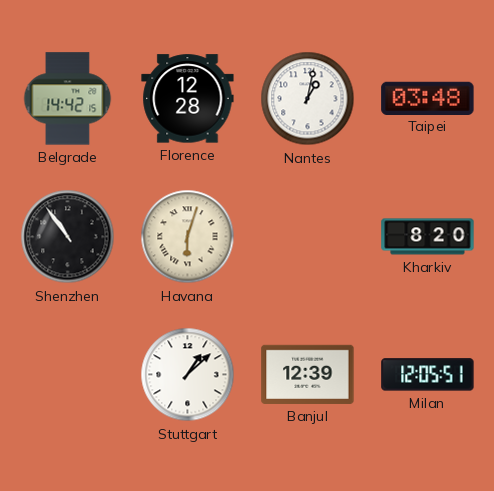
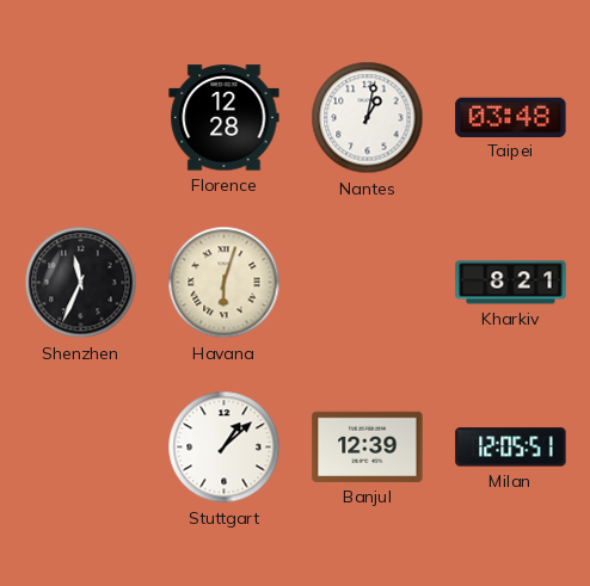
Belgrade: 14:42 -> none
Shenzhen: 10:54 -> 11:34
Kharkiv: 8:20 -> 8:21
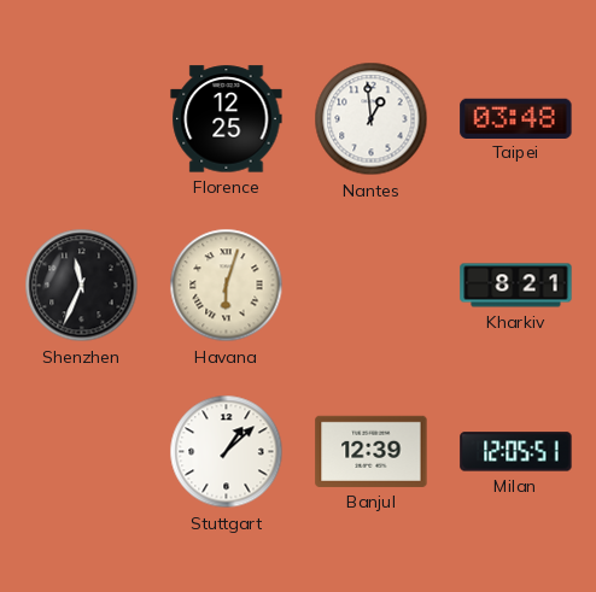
Florence: 12:28 -> 12:25
Nantes: 1:02 -> 12:59
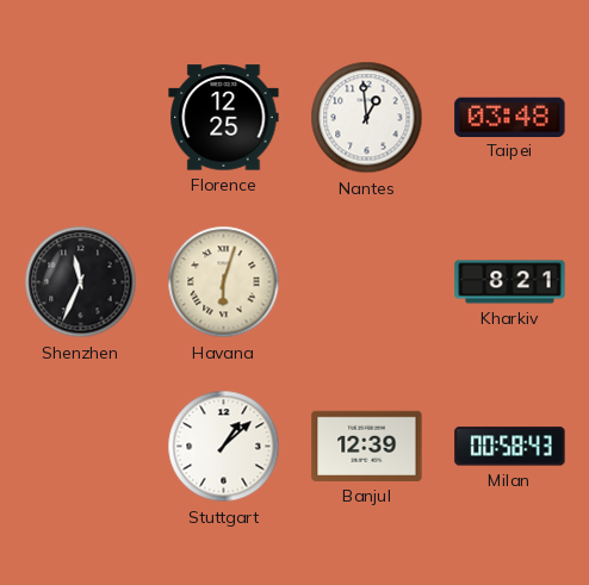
Milan: 12:05 -> 00:58
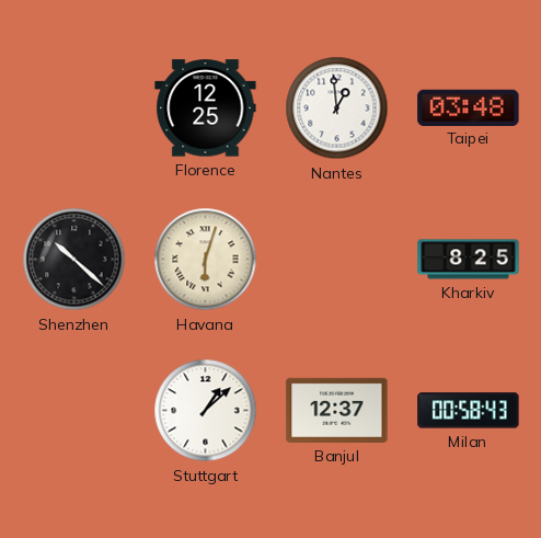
Shenzhen: 11:34 -> 10:22
Kharkiv: 8:21 -> 8:25
Banjul: 12:39 -> 12:37
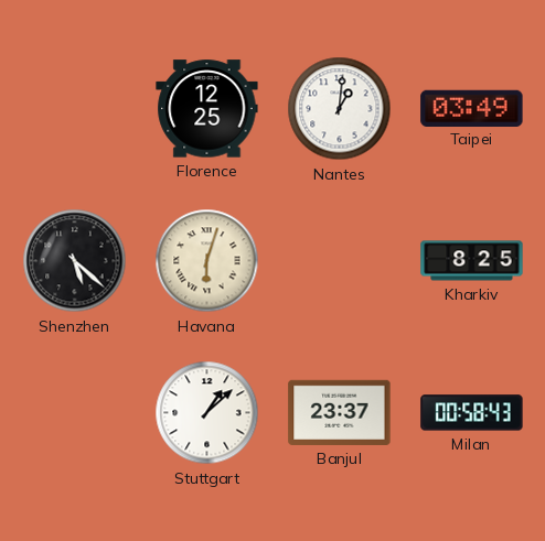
Nantes: 12:59 -> 1:01
Taipei: 03:48 -> 03:49
Shenzhen: 10:22 -> 5:22
Banjul: 12:37 -> 23:37
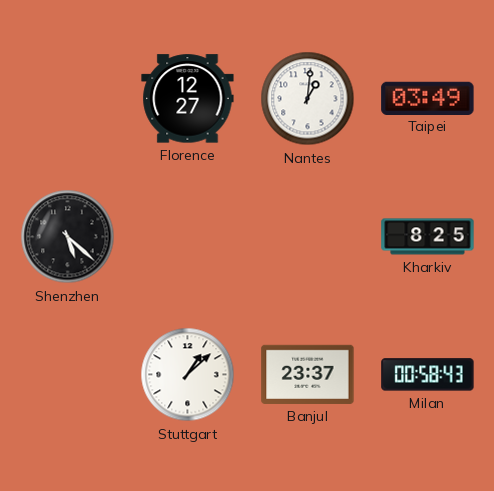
Florence: 12:25 -> 12:27
Havana: 6:03 -> none
